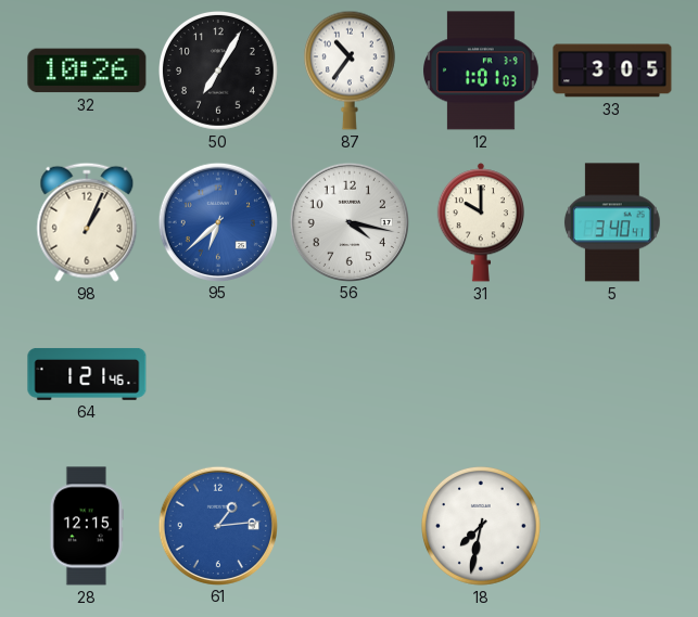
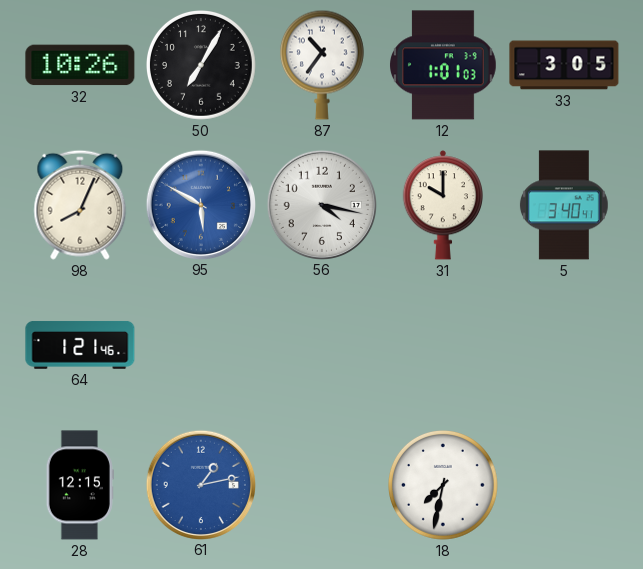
98: 1:04 -> 8:04
95: 6:38 -> 5:50
61: 1:14 -> 1:13
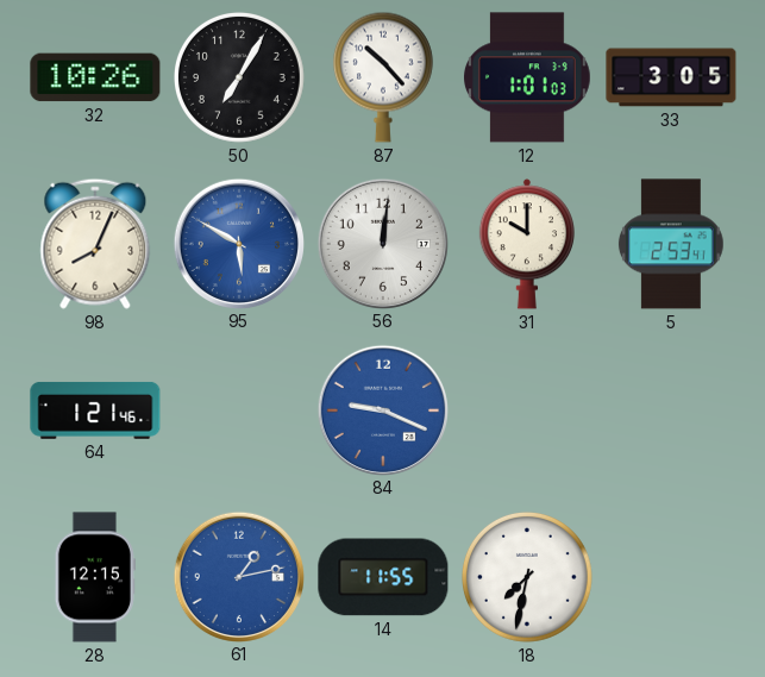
87: 10:36 -> 10:23
56: 4:17 -> 12:01
5: 3:40 -> 2:53
84: none -> 9:19
14: none -> 11:55
